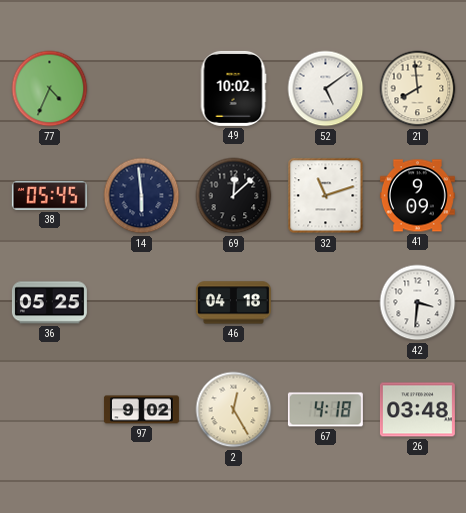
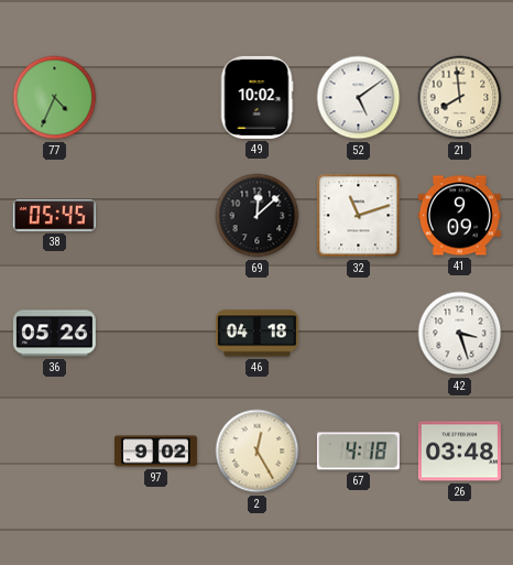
14: 5:59 -> none
36: 05:25 -> 05:26
42: 3:31 -> 3:27
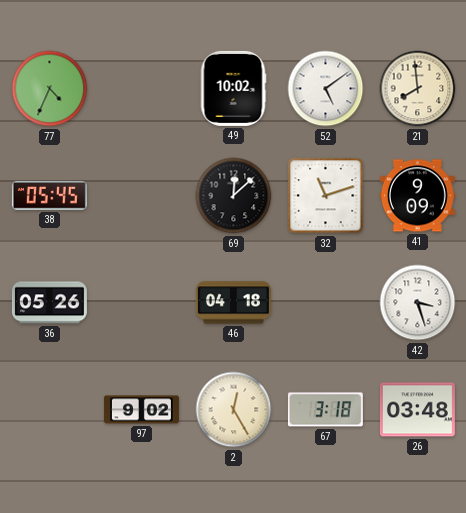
67: 4:18 -> 3:18
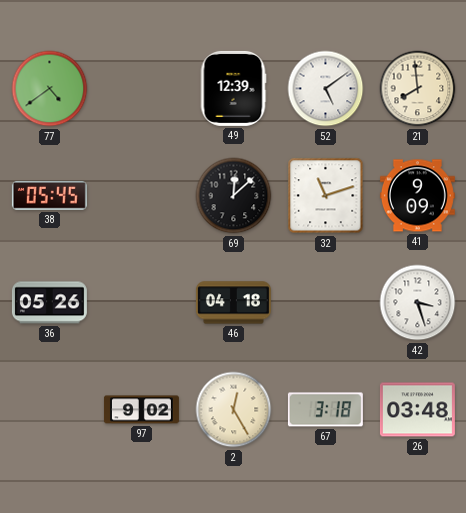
77: 4:34 -> 4:39
49: 10:02 -> 12:39
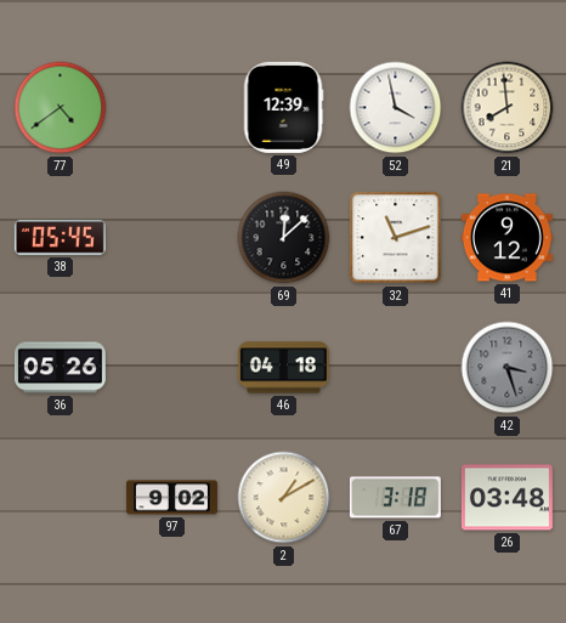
52: 5:09 -> 3:58
41: 9:09 -> 9:12
42 dial: white -> grey
2: 12:25 -> 1:10
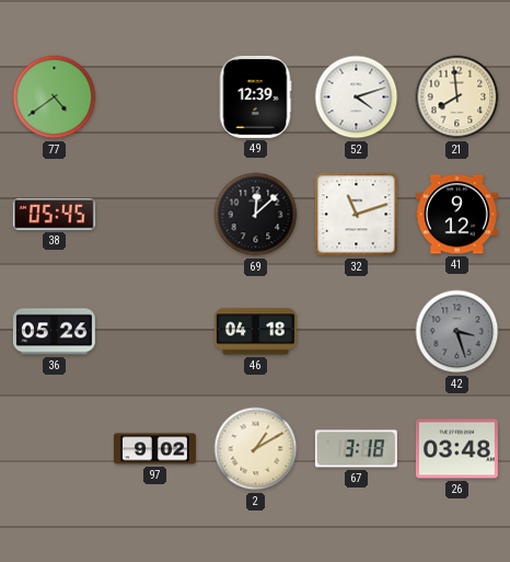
52: 3:58 -> 4:12
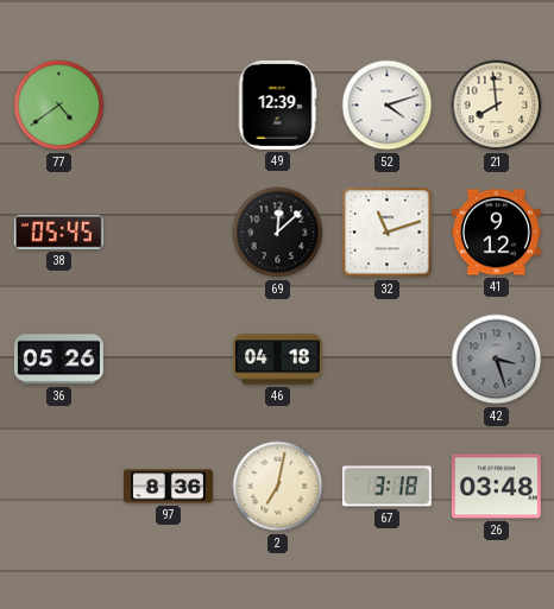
97: 9:02 -> 8:36
2: 1:10 -> 7:02
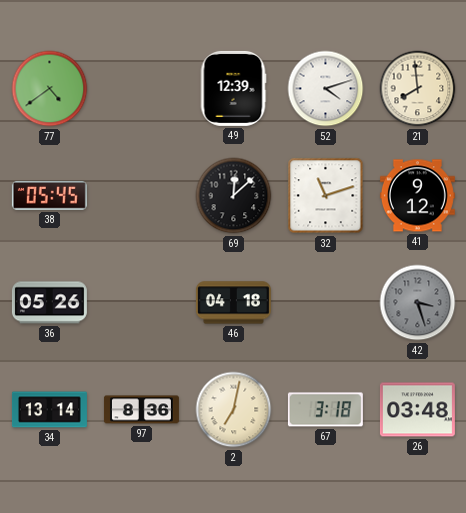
34: none -> 13:14
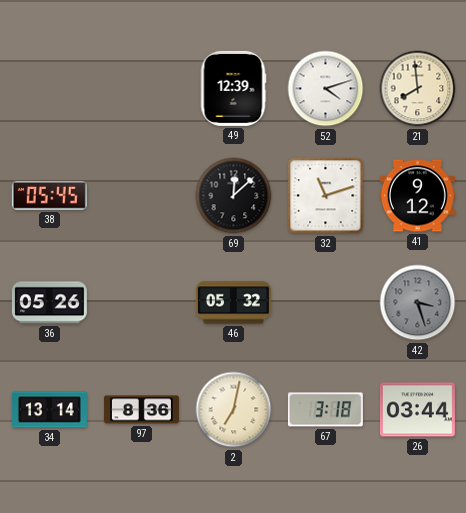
77: 4:39 -> none
46: 04:18 -> 05:32
26: 03:48 -> 03:44
